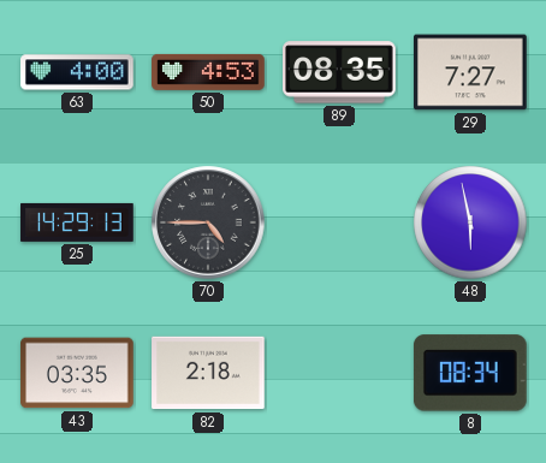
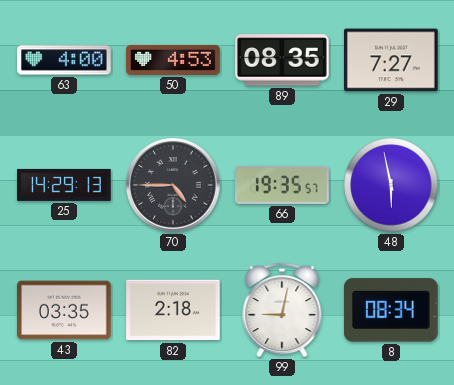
66: none -> 19:35
99: none -> 9:02
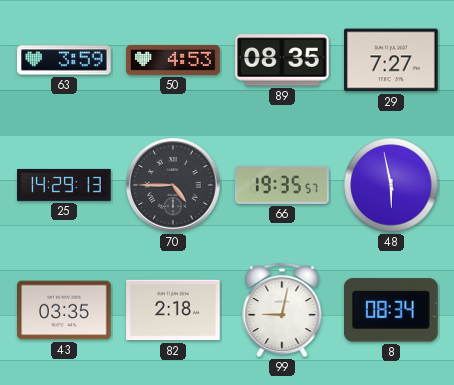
63: 4:00 -> 3:59
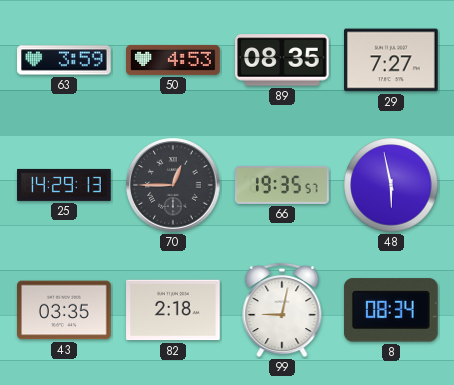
70: 4:45 -> 12:45
